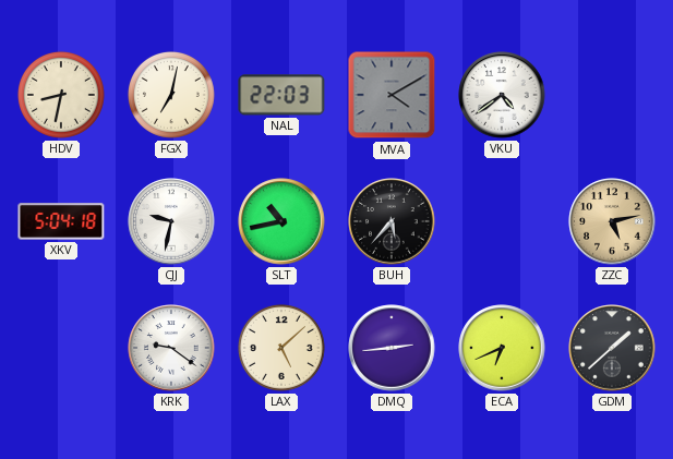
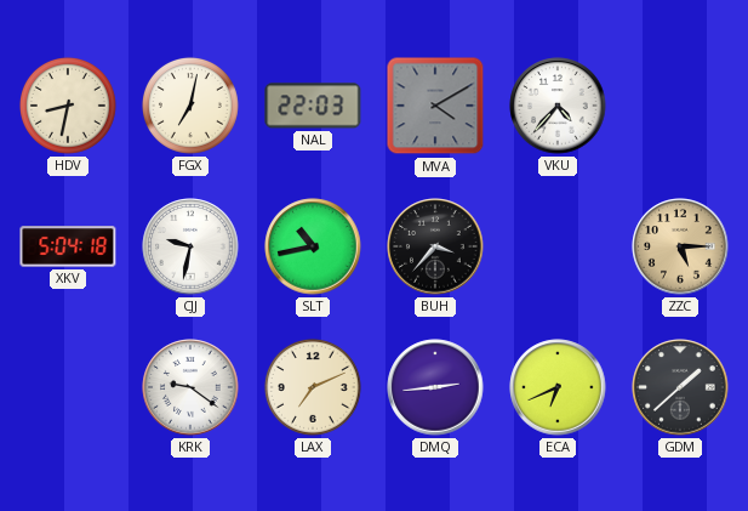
VKU: 4:39 -> 4:37
BUH: 5:37 -> 3:37
ZZC: 5:13 -> 5:15
LAX: 5:08 -> 7:11
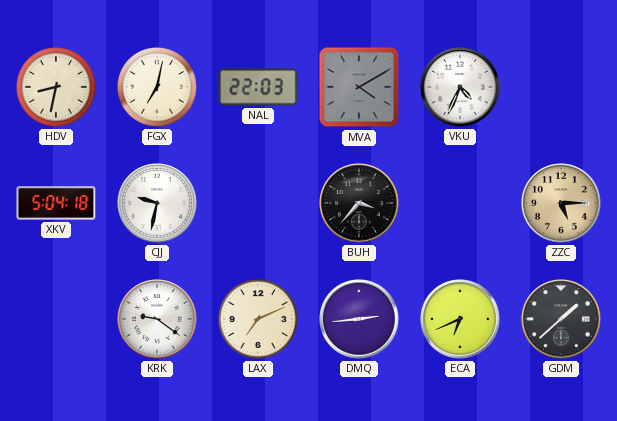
VKU: 4:37 -> 4:34
SLT: 10:43 -> none
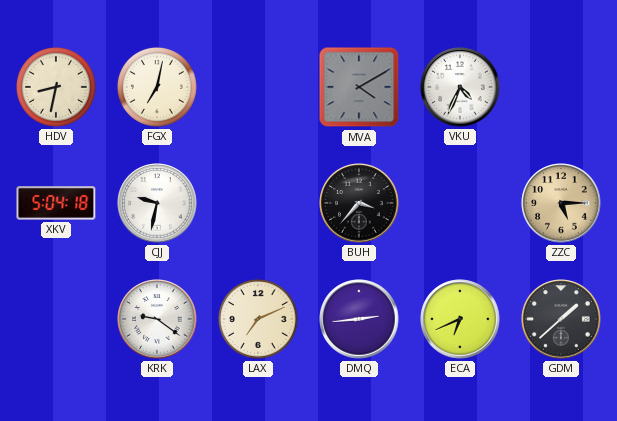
NAL: 22:03 -> none
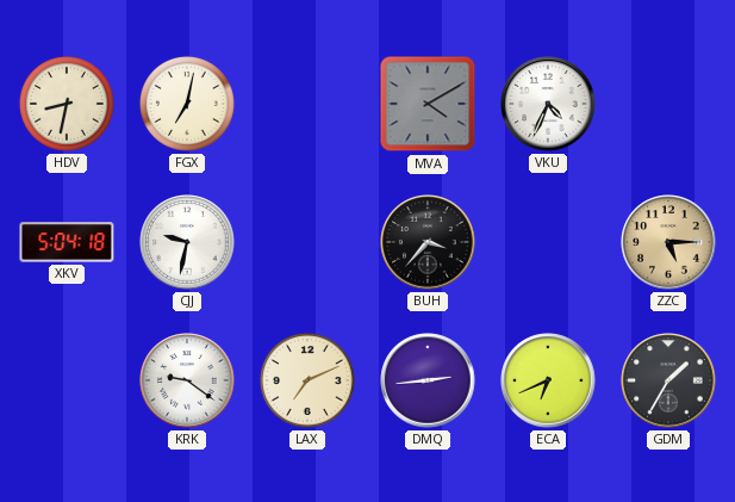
GDM: 1:38 -> 1:35
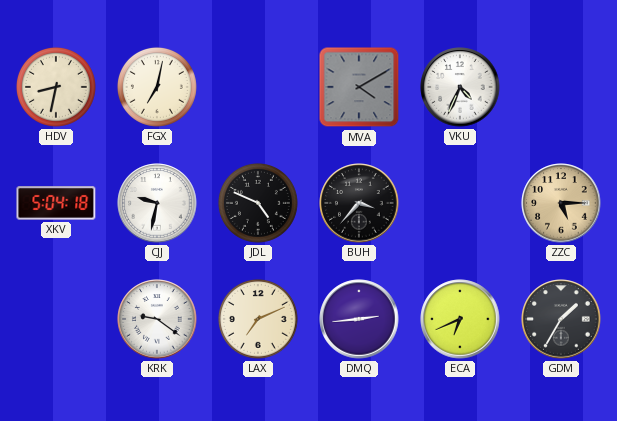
JDL: none -> 4:49
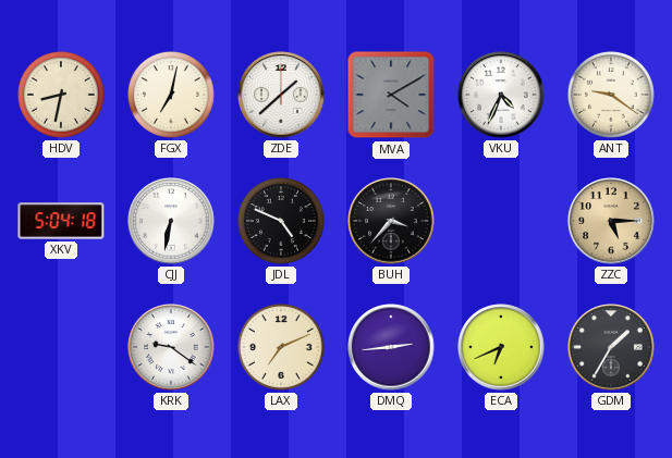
ZDE: none -> 1:38
ANT: none -> 9:21
CJJ: 9:32 -> 6:32
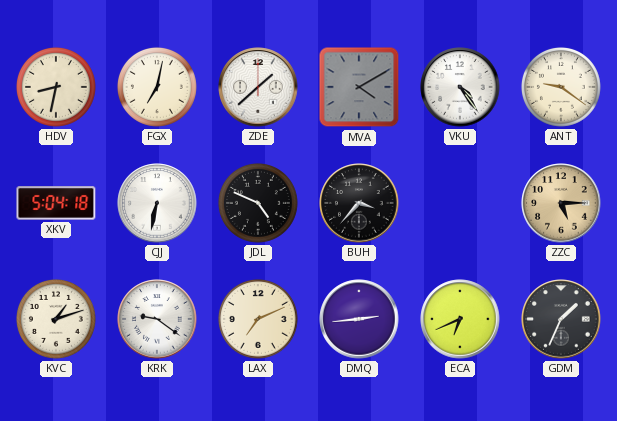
VKU: 4:34 -> 4:24
KVC: none -> 1:12
GDM: 1:35 -> 1:34
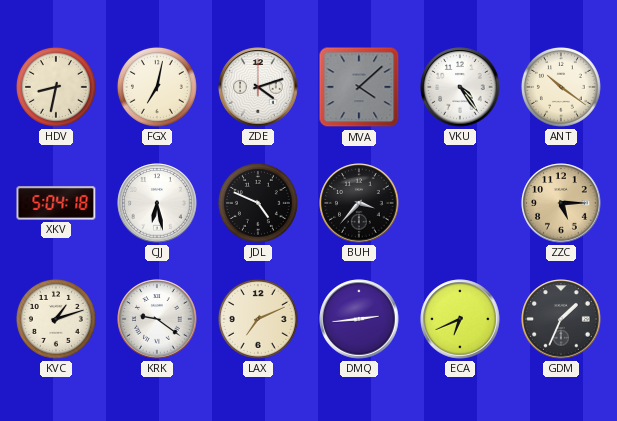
ZDE: 1:38 -> 4:12
MVA: 4:10 -> 4:08
ANT: 9:21 -> 10:21
CJJ: 6:32 -> 6:28
